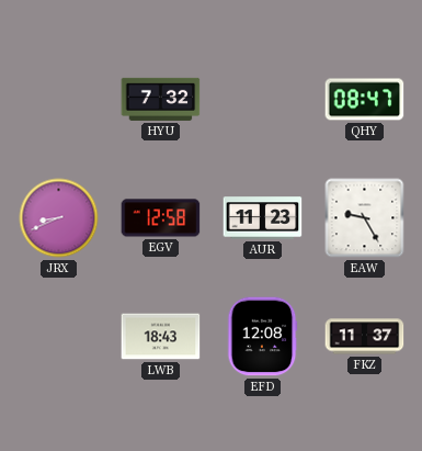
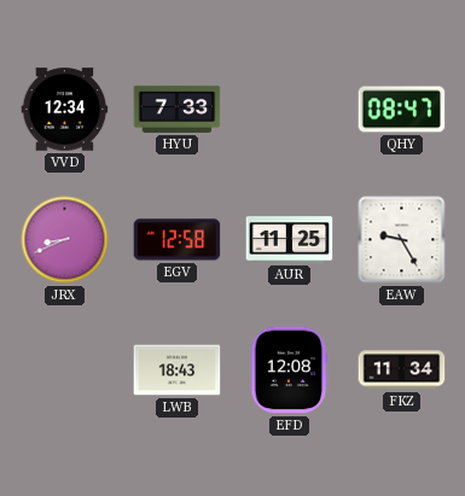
VVD: none -> 12:34
HYU: 7:32 -> 7:33
AUR: 11:23 -> 11:25
FKZ: 11:37 -> 11:34
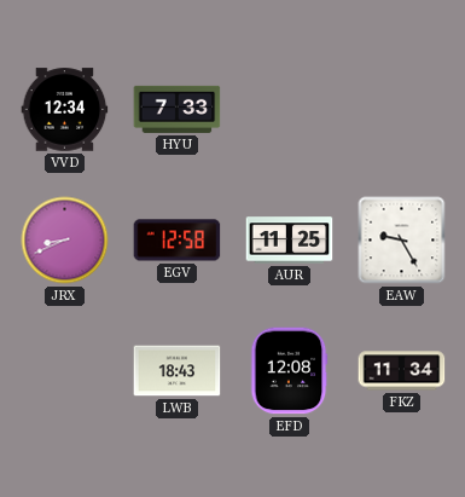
QHY: 08:47 -> none
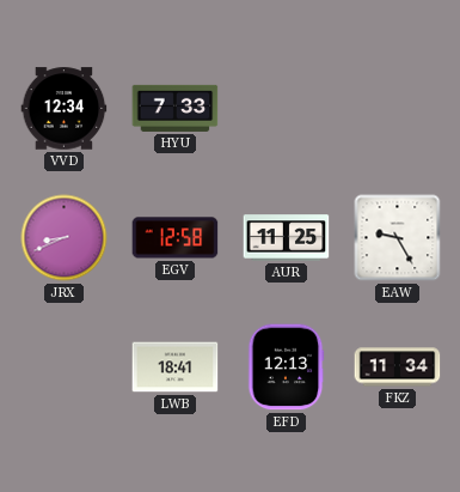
LWB: 18:43 -> 18:41
EFD: 12:08 -> 12:13
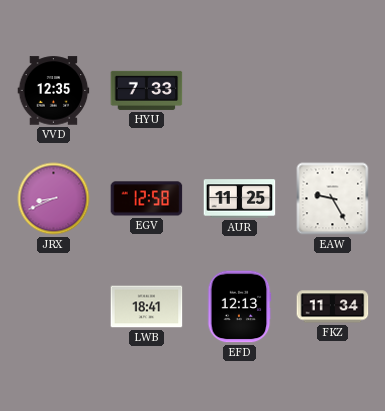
VVD: 12:34 -> 12:35
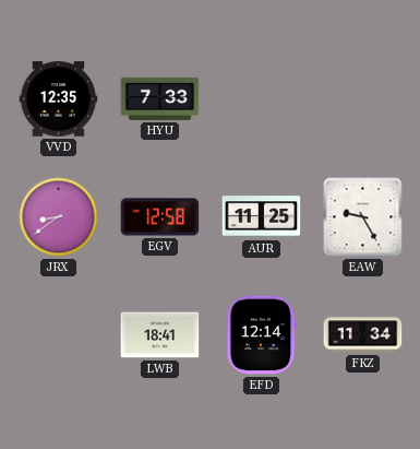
JRX: 8:41 -> 8:39
EFD: 12:13 -> 12:14
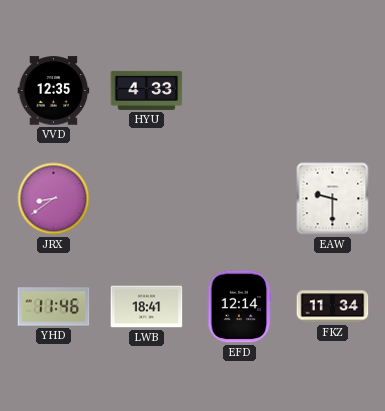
HYU: 7:33 -> 4:33
EGV: 12:58 -> none
AUR: 11:25 -> none
EAW: 9:25 -> 9:30
YHD: none -> 11:46
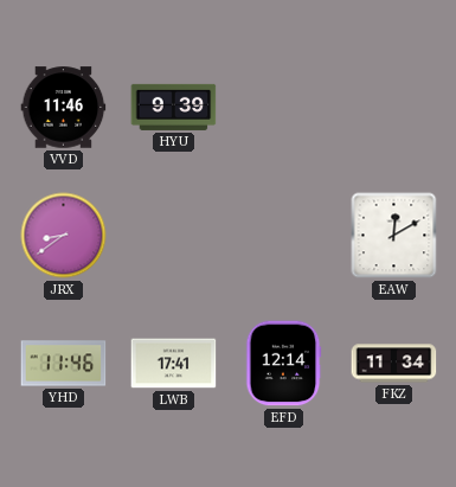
VVD: 12:35 -> 11:46
HYU: 4:33 -> 9:39
EAW: 9:30 -> 12:10
LWB: 18:41 -> 17:41
